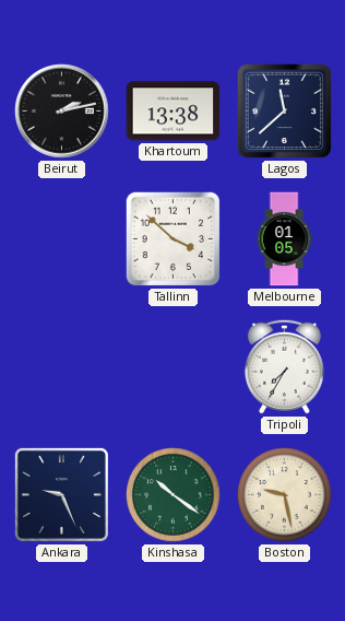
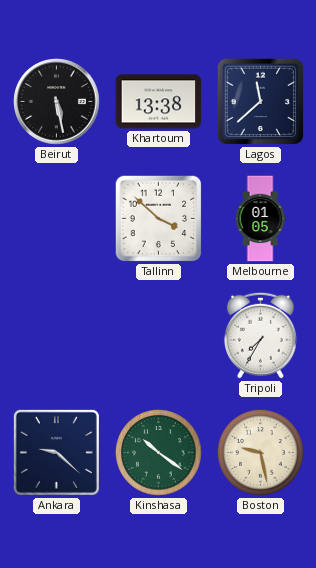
Beirut: 2:13 -> 5:28
Ankara: 9:26 -> 9:22
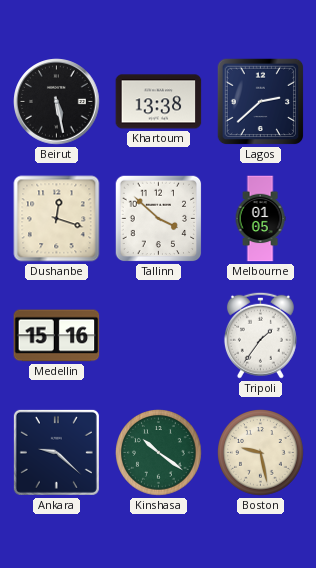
Lagos: 11:38 -> 2:38
Dushanbe: none -> 12:18
Medellin: none -> 15:16
Tripoli: 7:35 -> 1:36
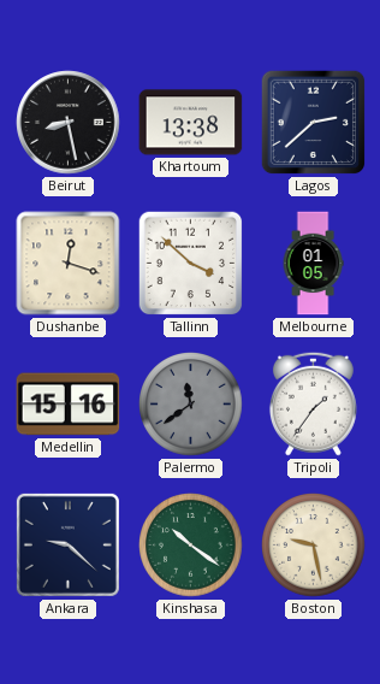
Beirut: 5:28 -> 8:28
Palermo: none -> 11:39
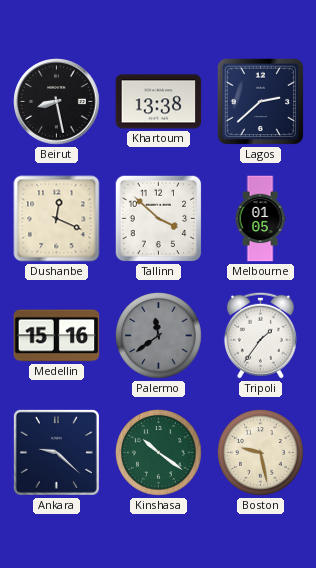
Dushanbe: 12:18 -> 12:19
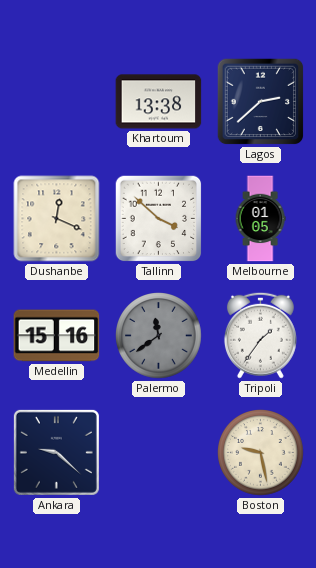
Beirut: 8:28 -> none
Kinshasa: 10:21 -> none
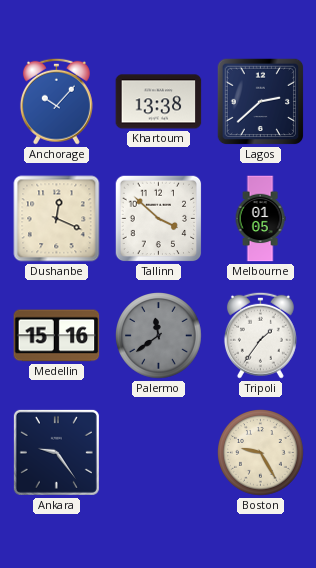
Anchorage: none -> 10:07
Ankara: 9:22 -> 9:24
Boston: 9:28 -> 9:25
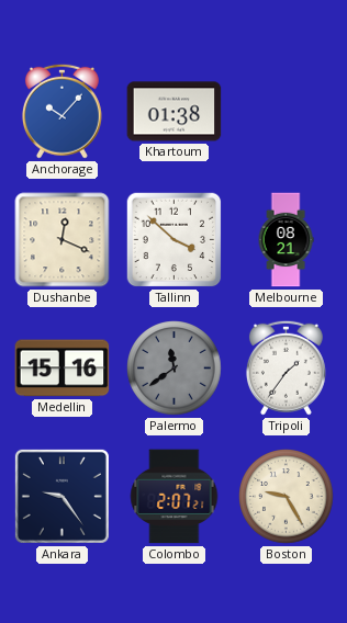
Khartoum: 13:38 -> 01:38
Lagos: 2:38 -> none
Melbourne: 01:05 -> 08:21
Colombo: none -> 2:07
